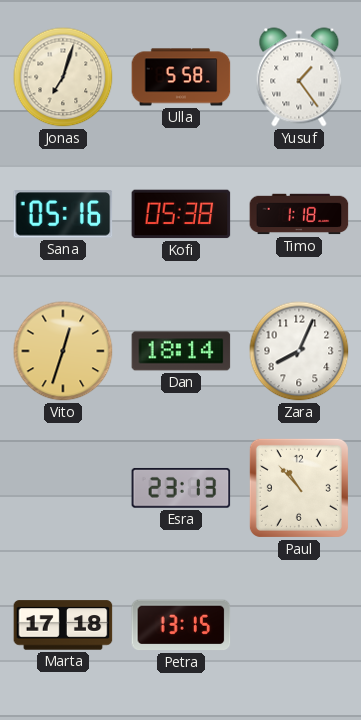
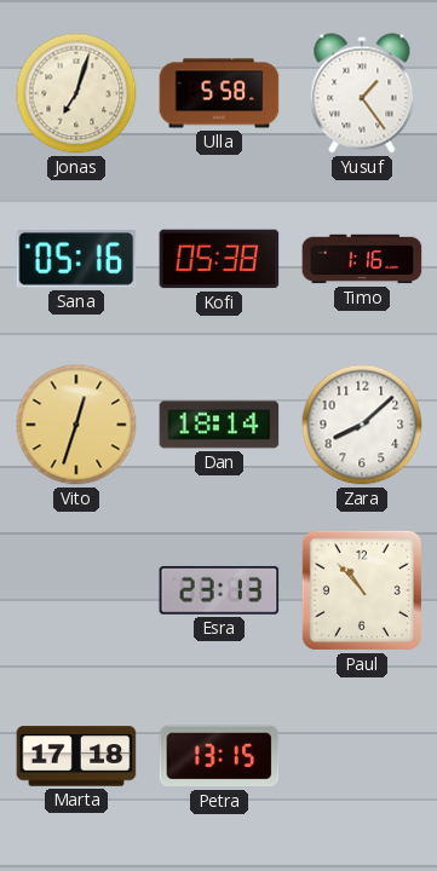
Timo: 1:18 -> 1:16
Zara: 8:04 -> 8:08
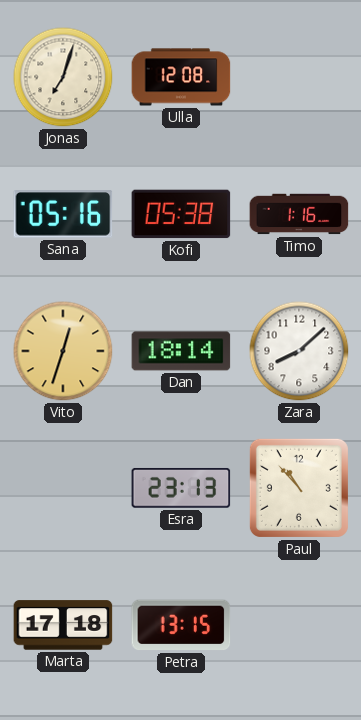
Ulla: 5:58 -> 12:08
Yusuf: 1:24 -> none
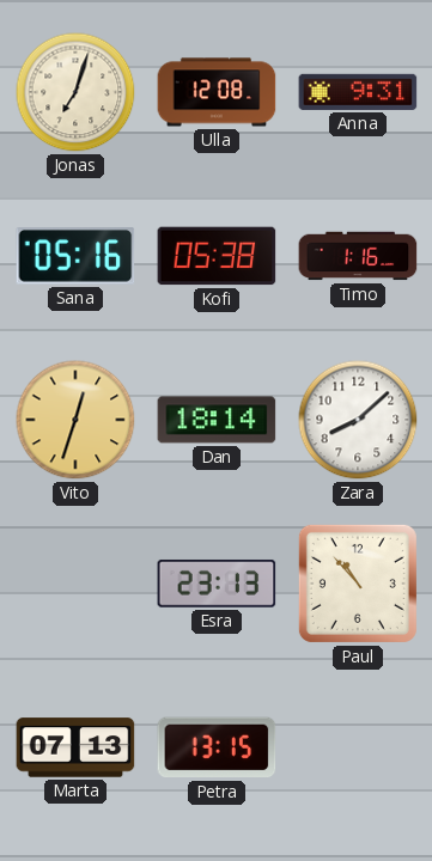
Anna: none -> 9:31
Marta: 17:18 -> 07:13
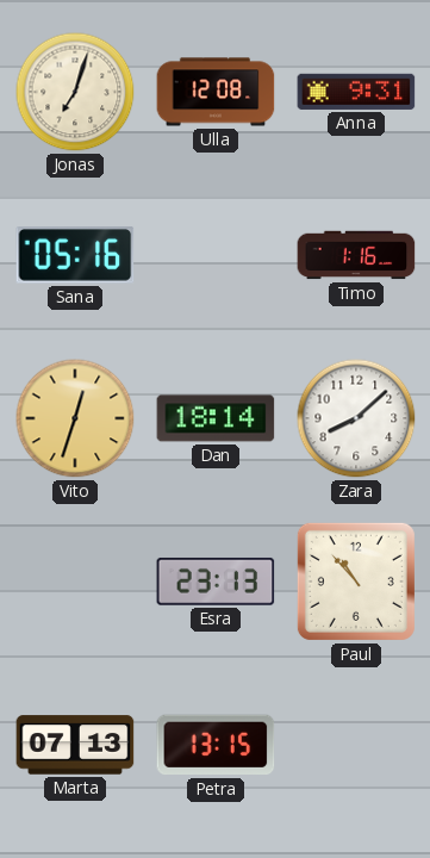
Kofi: 05:38 -> none
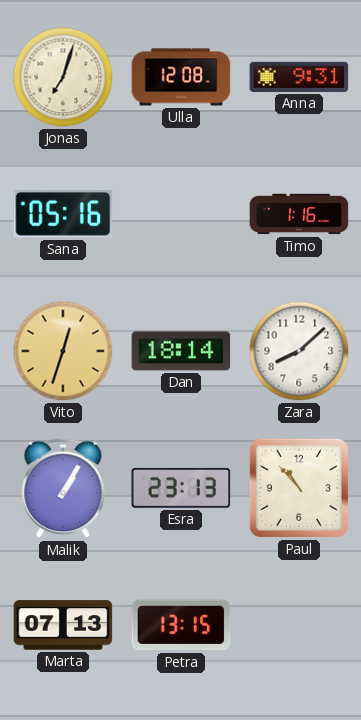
Malik: none -> 1:05
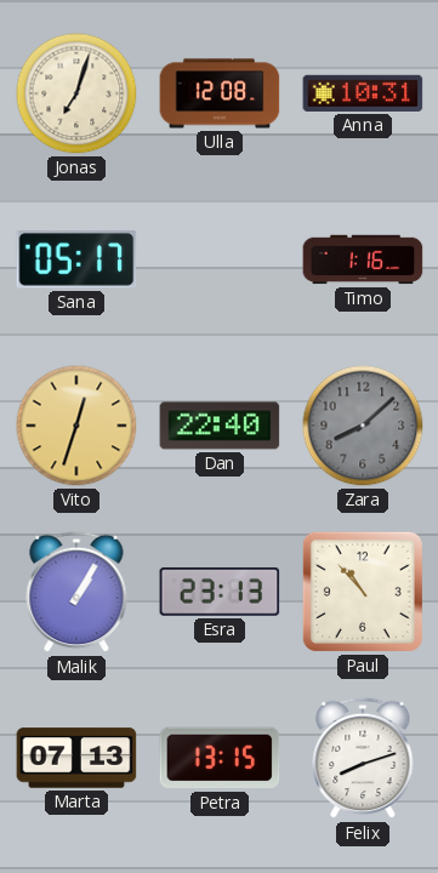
Anna: 9:31 -> 10:31
Sana: 05:16 -> 05:17
Dan: 18:14 -> 22:40
Zara dial: white -> grey
Felix: none -> 8:12
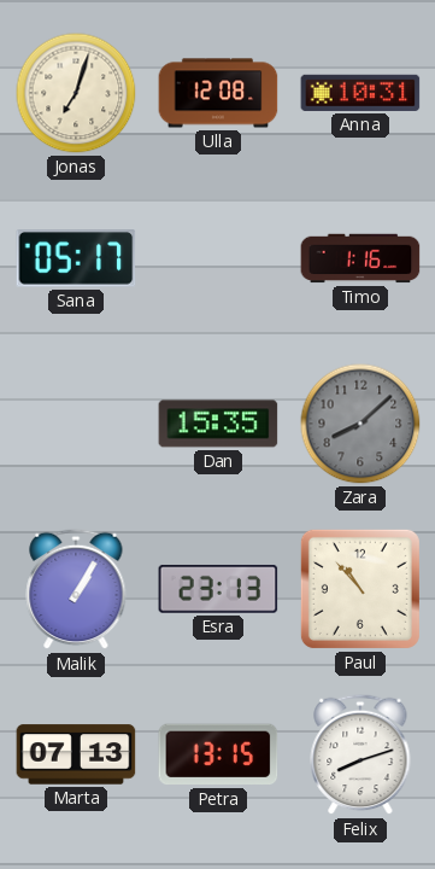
Vito: 12:33 -> none
Dan: 22:40 -> 15:35
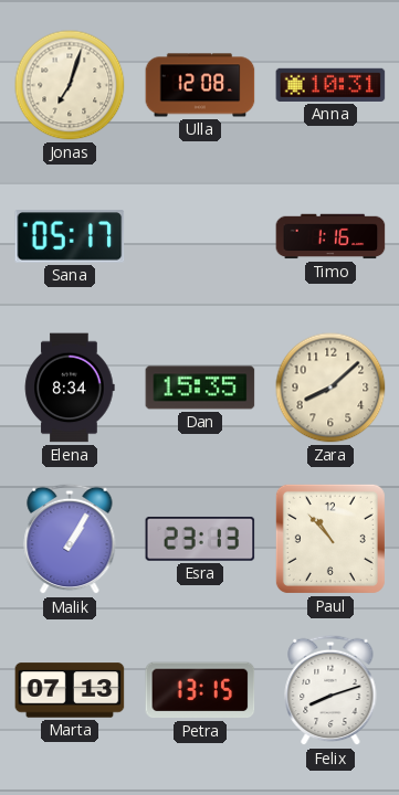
Elena: none -> 8:34
Zara dial: grey -> cream
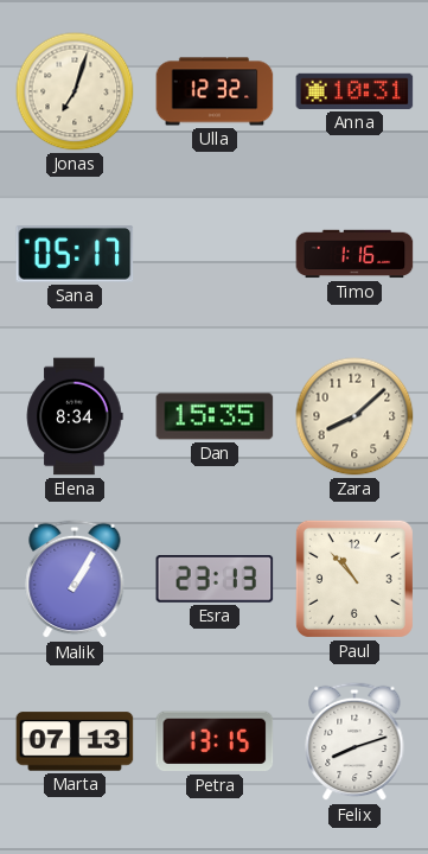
Ulla: 12:08 -> 12:32
